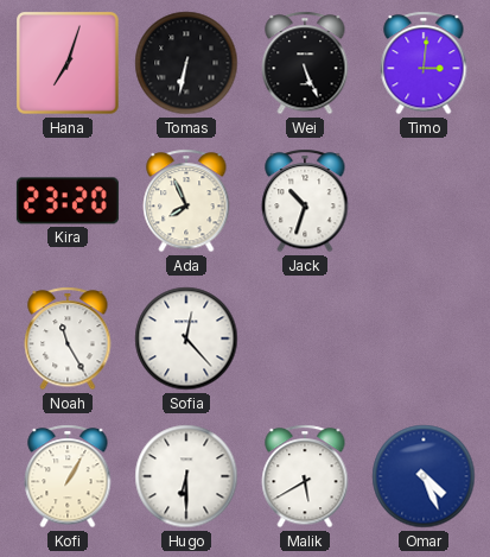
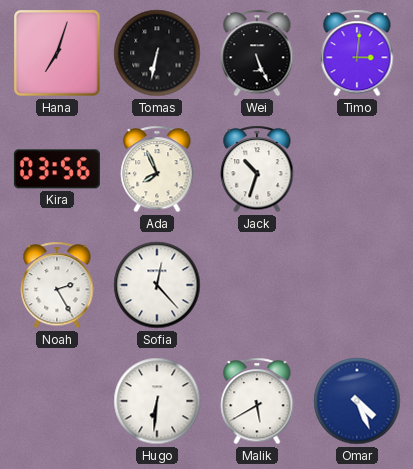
Kira: 23:20 -> 03:56
Noah: 11:25 -> 2:25
Kofi: 1:05 -> none
Hugo: 6:30 -> 6:31
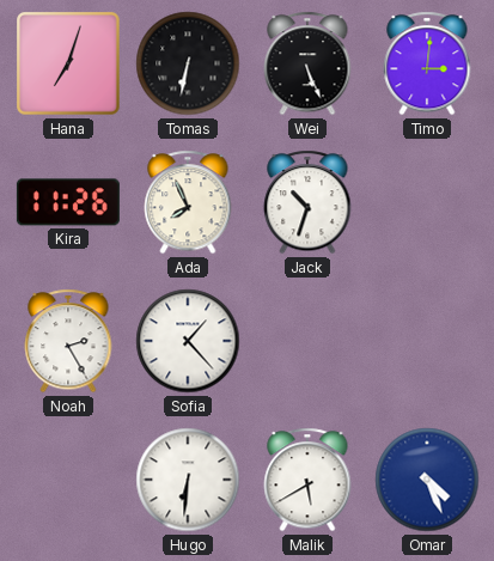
Kira: 03:56 -> 11:26
Sofia: 12:23 -> 1:23
